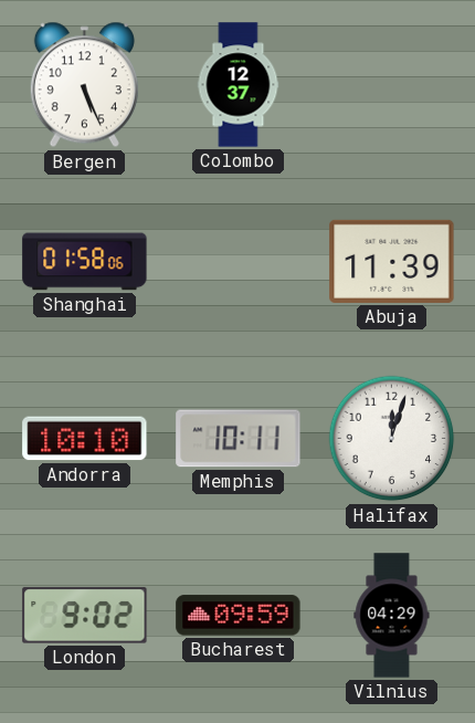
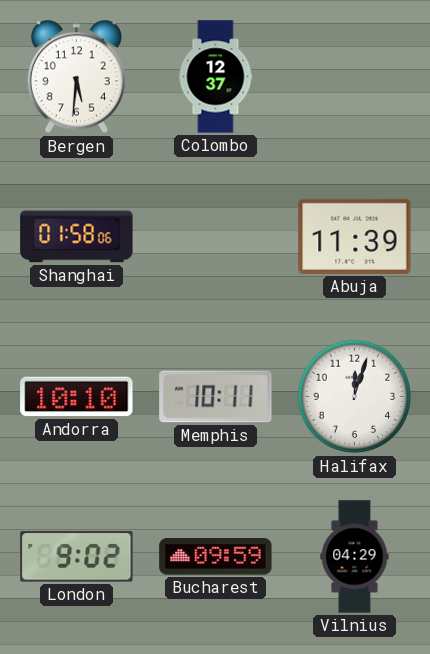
Bergen: 5:26 -> 5:31
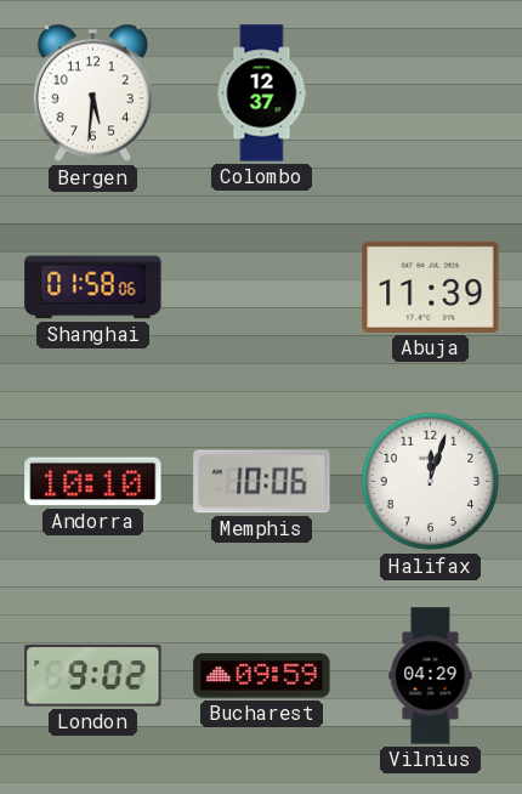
Memphis: 10:11 -> 10:06
